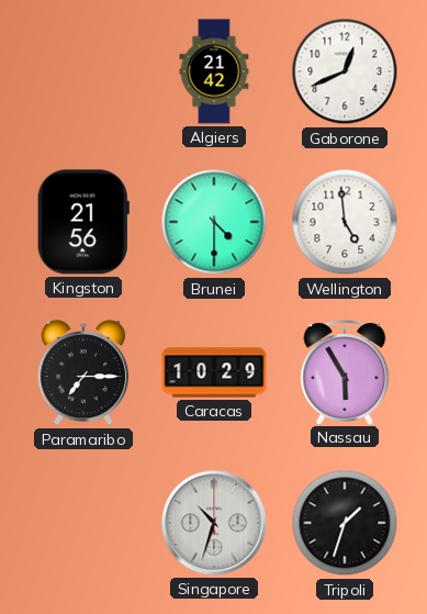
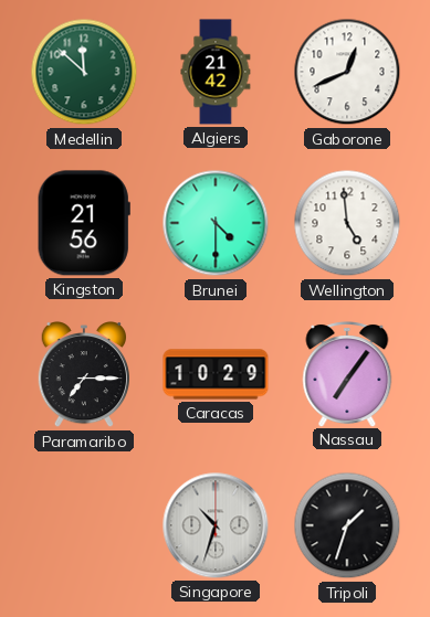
Medellin: none -> 11:52
Nassau: 5:55 -> 7:06
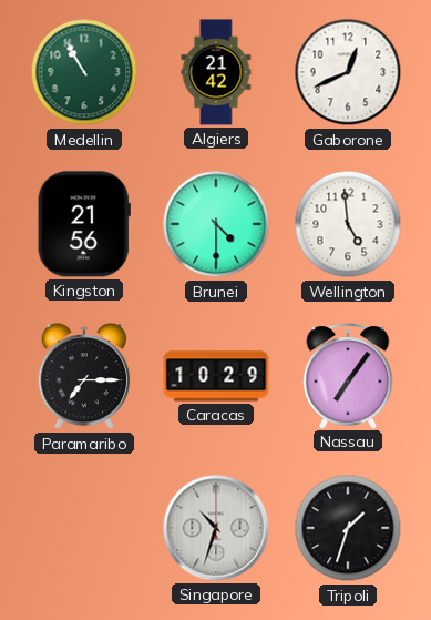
Medellin: 11:52 -> 10:55
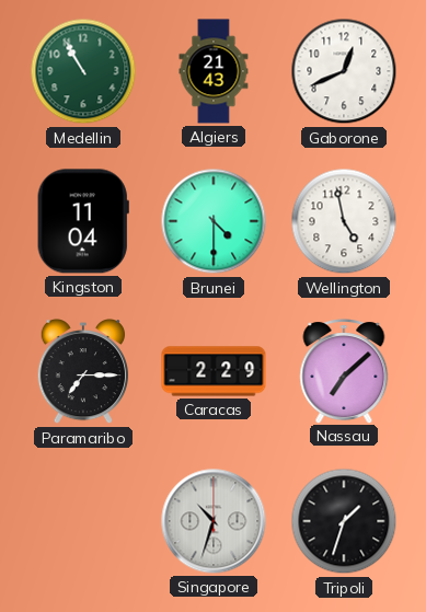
Algiers: 21:42 -> 21:43
Kingston: 21:56 -> 11:04
Wellington: 4:59 -> 4:58
Caracas: 10:29 -> 2:29
Nassau: 7:06 -> 7:08
